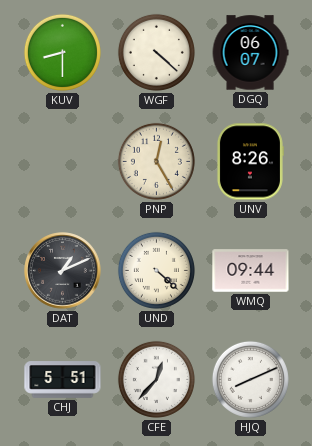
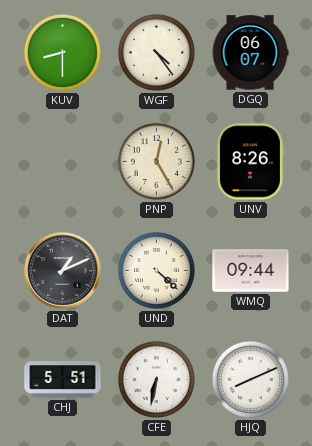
WGF: 4:22 -> 4:24
CFE: 12:37 -> 6:32
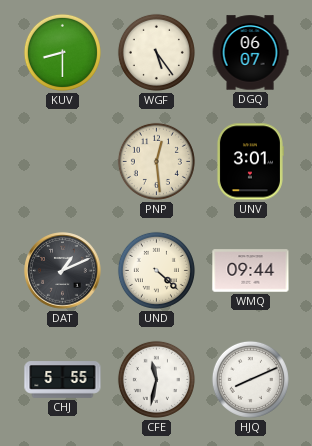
WGF: 4:24 -> 5:24
PNP: 12:25 -> 12:29
UNV: 8:26 -> 3:01
CHJ: 5:51 -> 5:55
CFE: 6:32 -> 11:32
